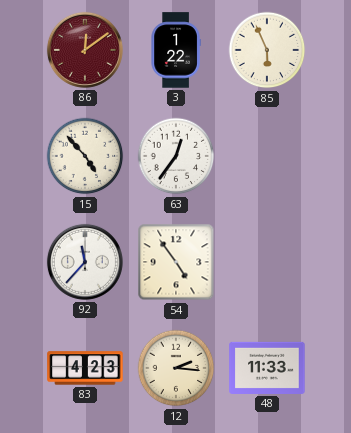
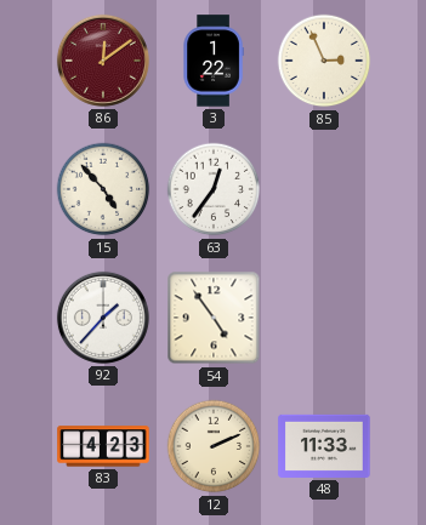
85: 5:56 -> 2:56
92: 11:37 -> 1:37
12: 2:16 -> 2:11
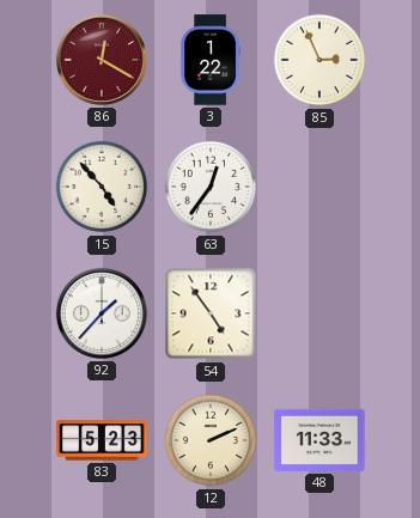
86: 12:09 -> 12:20
83: 4:23 -> 5:23
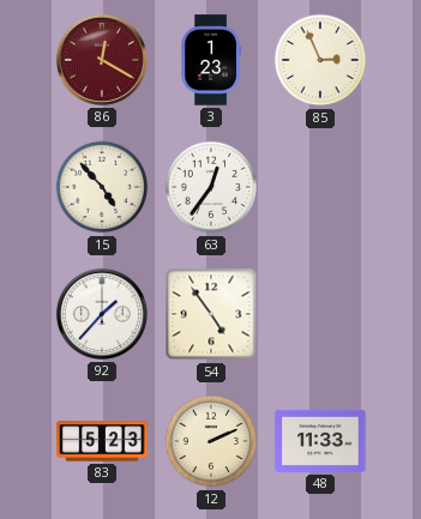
3: 1:22 -> 1:23
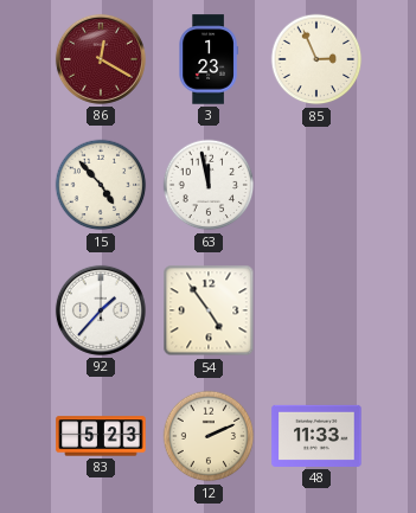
63: 12:36 -> 11:58
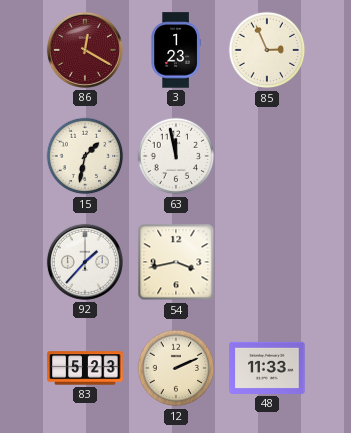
15: 4:53 -> 1:32
54: 4:54 -> 3:43
